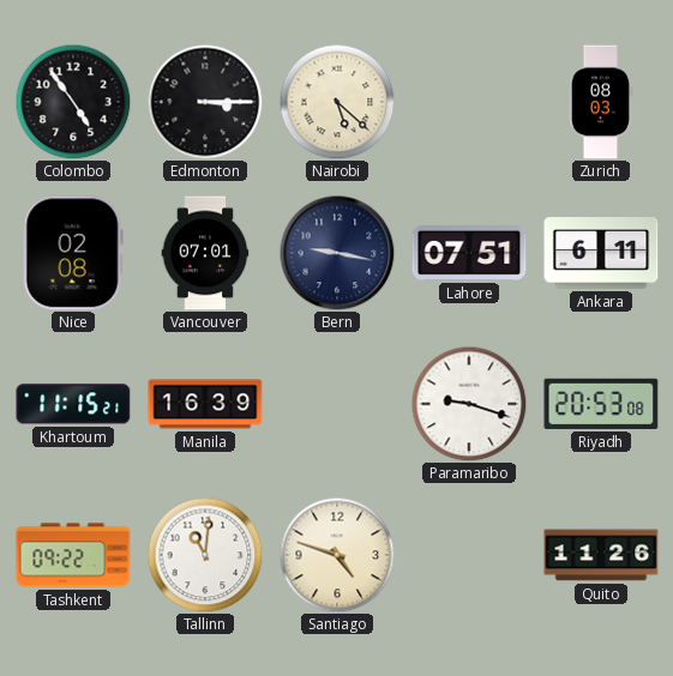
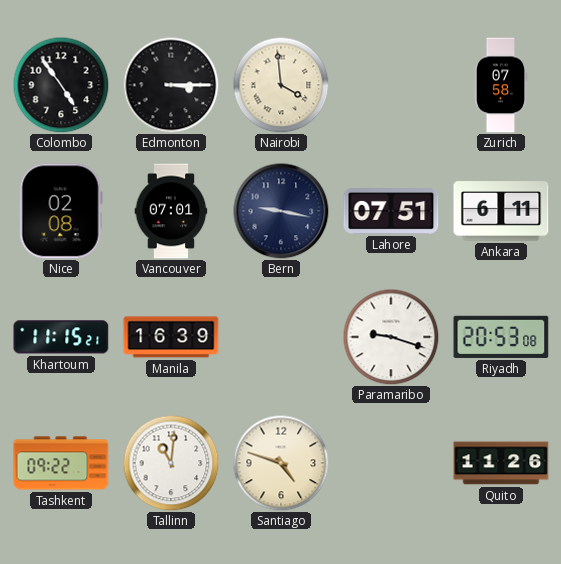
Nairobi: 5:22 -> 3:59
Zurich: 08:03 -> 07:58
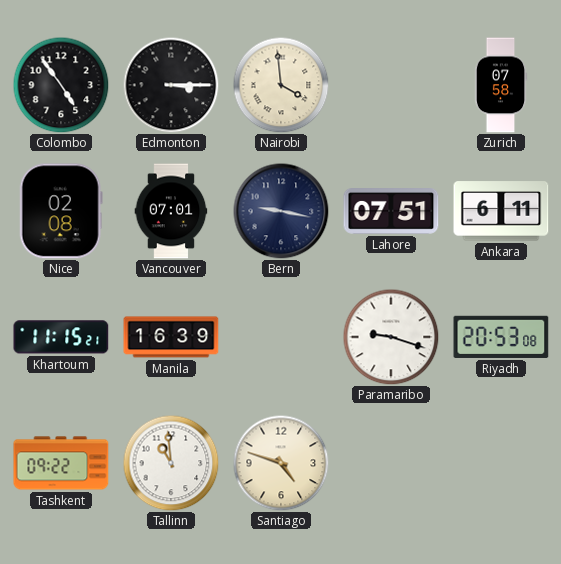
Tallinn: 11:01 -> 10:59
Quito: 11:26 -> none
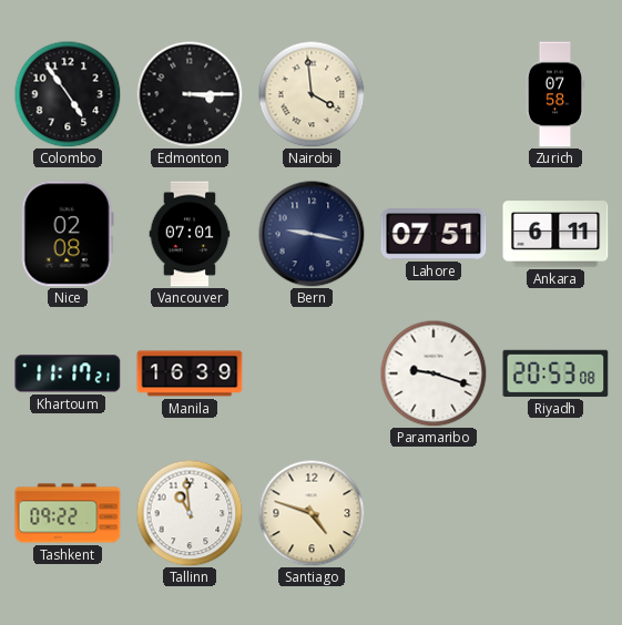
Khartoum: 11:15 -> 11:17
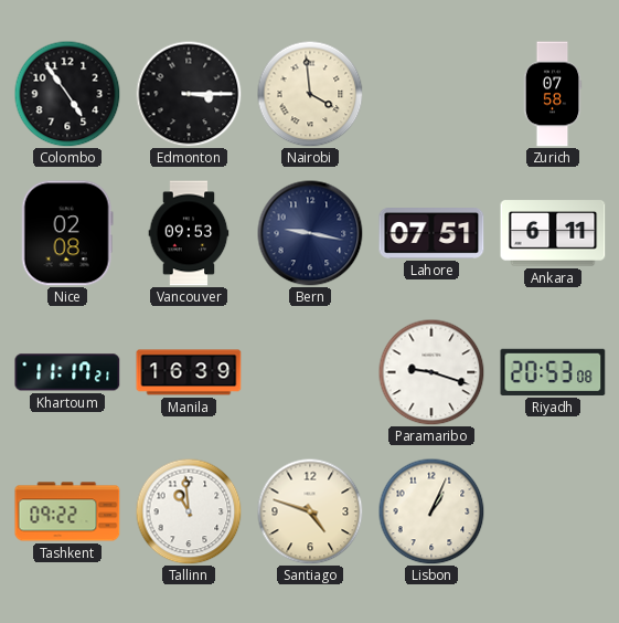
Vancouver: 07:01 -> 09:53
Lisbon: none -> 1:04
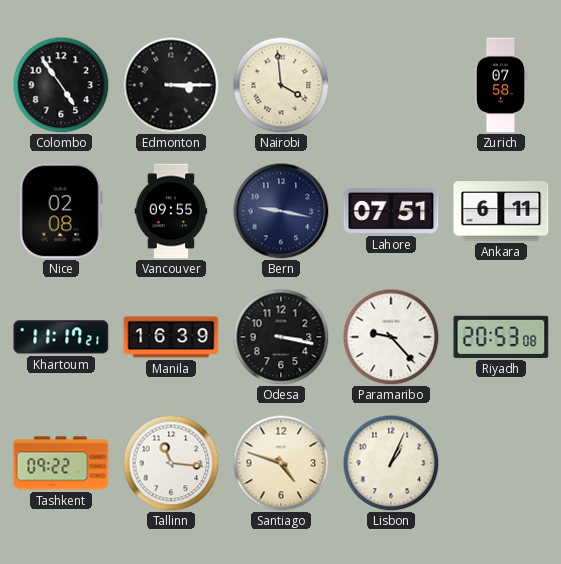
Vancouver: 09:53 -> 09:55
Odesa: none -> 3:17
Paramaribo: 9:18 -> 9:23
Tallinn: 10:59 -> 11:16
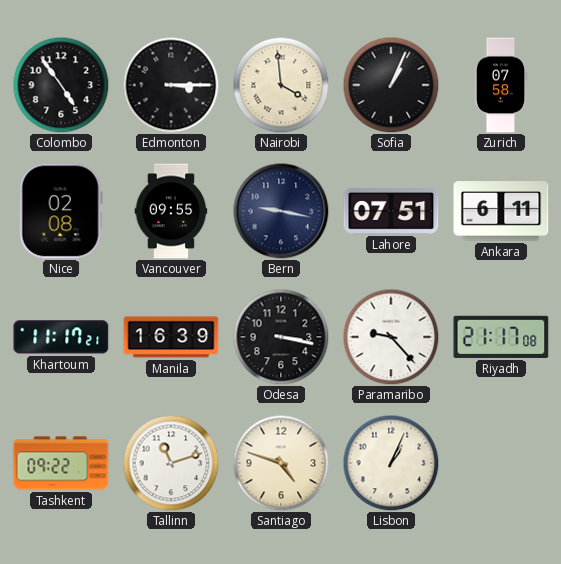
Sofia: none -> 1:04
Riyadh: 20:53 -> 21:17
Tallinn: 11:16 -> 11:12
